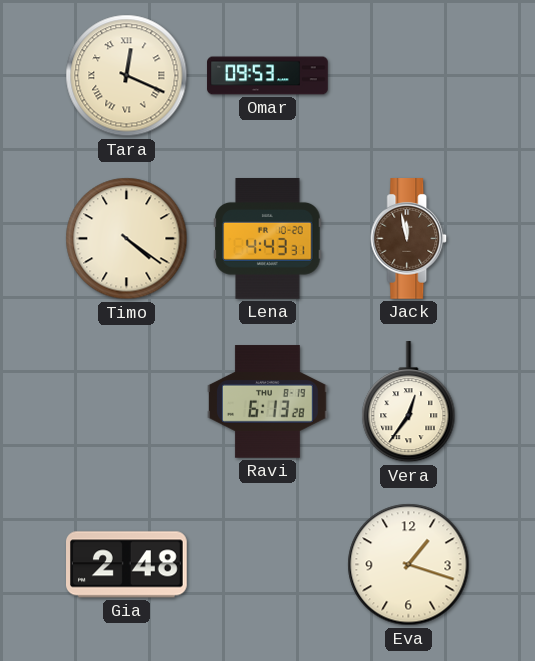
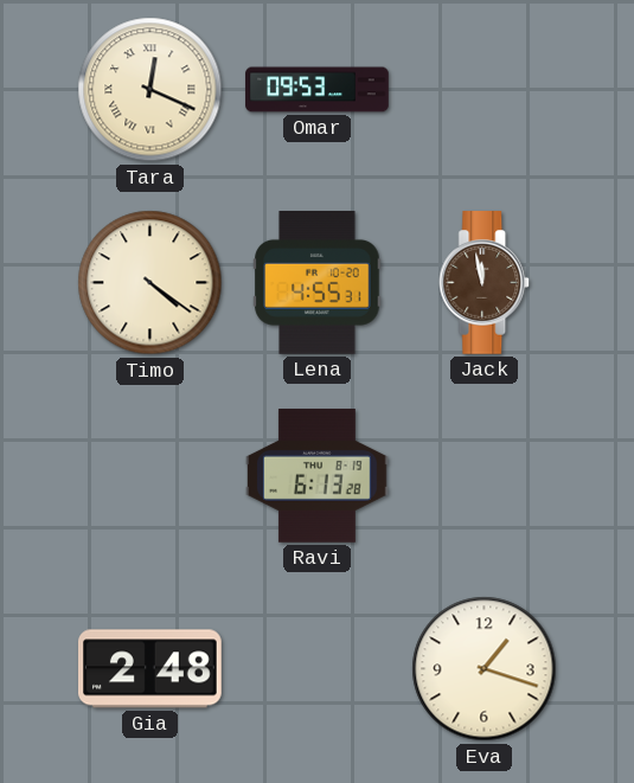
Lena: 4:43 -> 4:55
Vera: 12:36 -> none
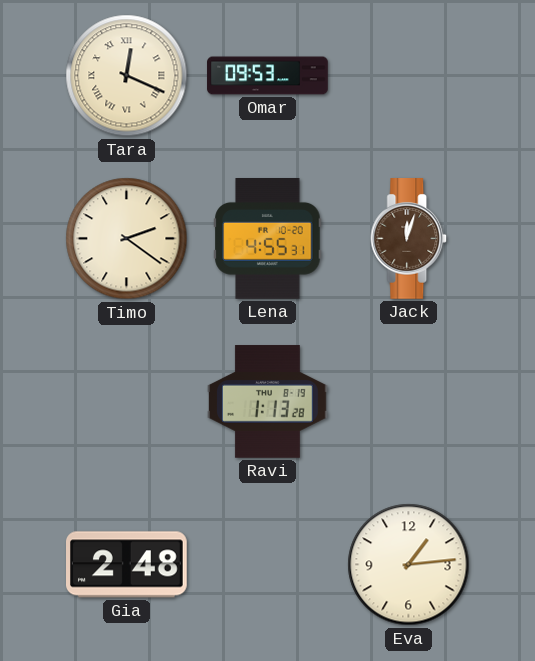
Timo: 4:21 -> 2:21
Jack: 11:58 -> 12:03
Ravi: 6:13 -> 1:13
Eva: 1:18 -> 1:14
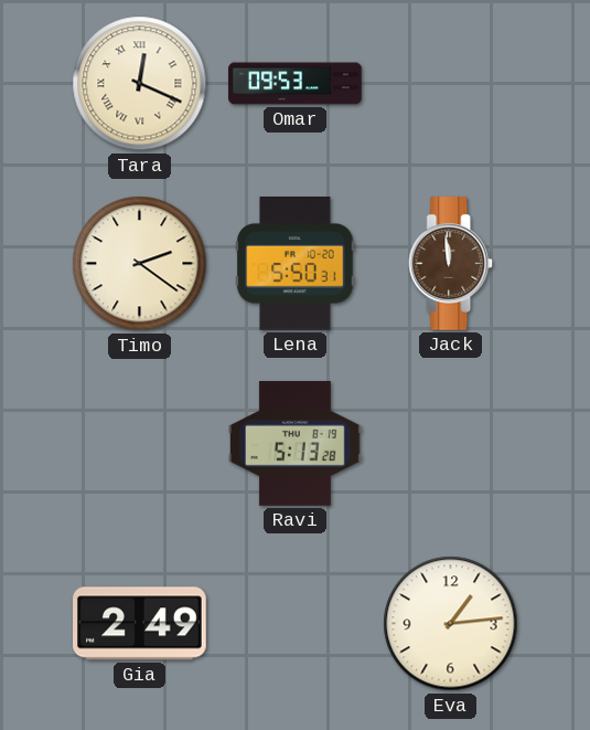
Lena: 4:55 -> 5:50
Jack: 12:03 -> 11:59
Ravi: 1:13 -> 5:13
Gia: 2:48 -> 2:49
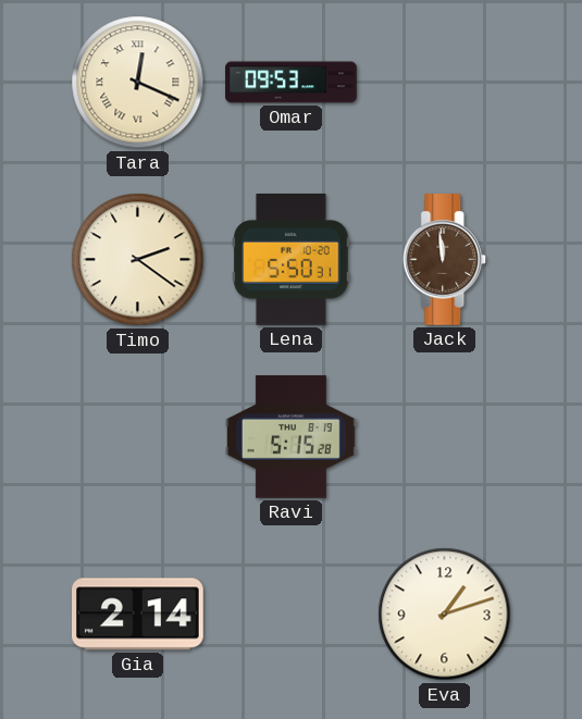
Ravi: 5:13 -> 5:15
Gia: 2:49 -> 2:14
Eva: 1:14 -> 1:12
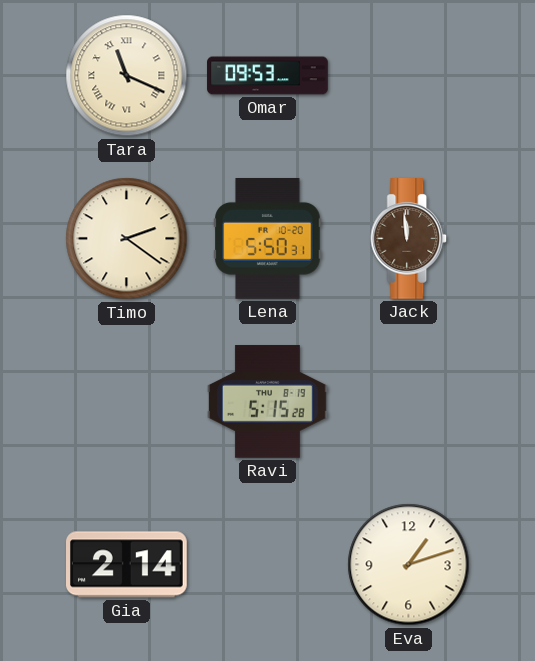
Tara: 12:19 -> 11:19
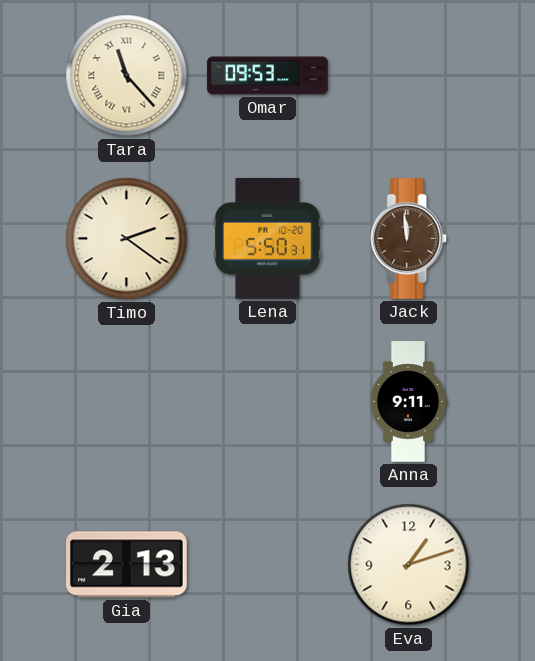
Tara: 11:19 -> 11:23
Ravi: 5:15 -> none
Anna: none -> 9:11
Gia: 2:14 -> 2:13
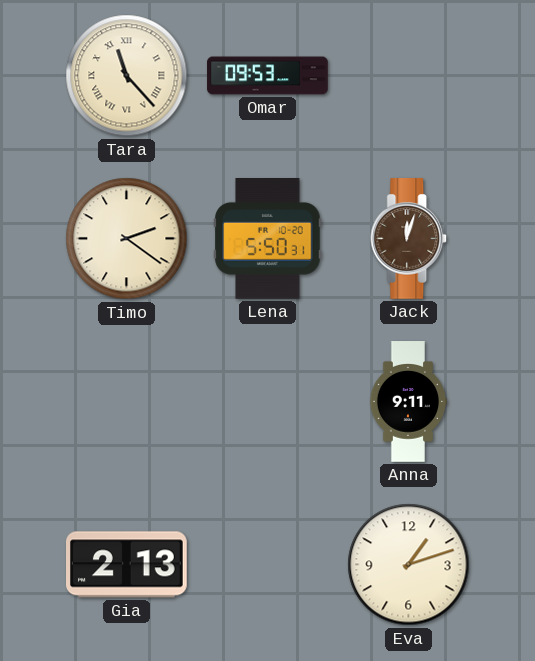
Jack: 11:59 -> 12:03
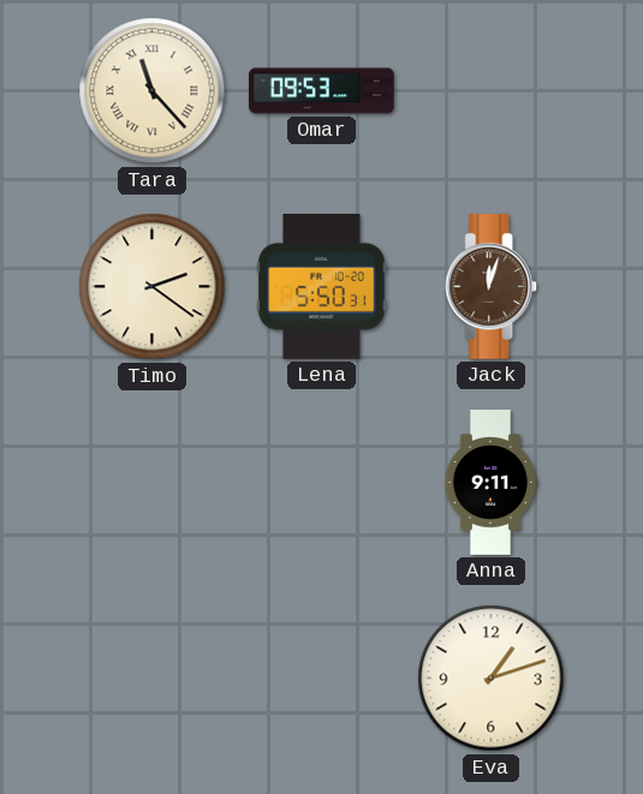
Gia: 2:13 -> none
